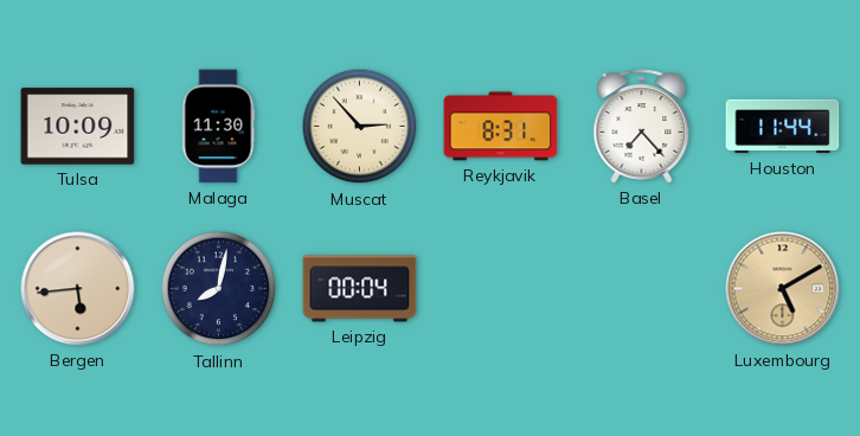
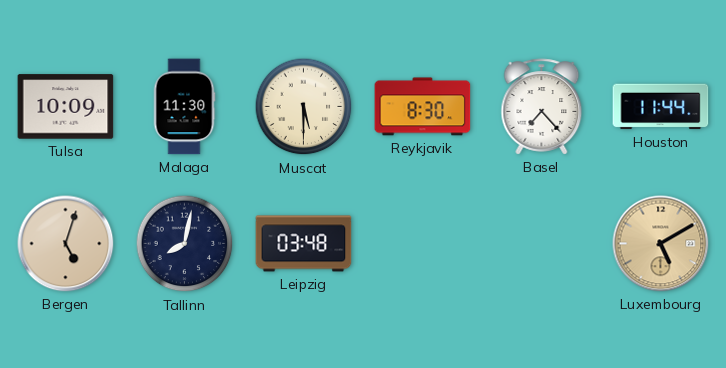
Muscat: 2:53 -> 5:30
Reykjavik: 8:31 -> 8:30
Bergen: 5:44 -> 5:03
Leipzig: 00:04 -> 03:48
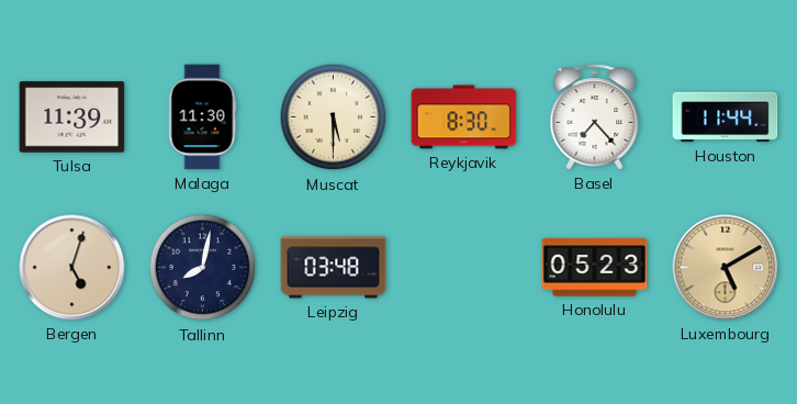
Tulsa: 10:09 -> 11:39
Honolulu: none -> 05:23
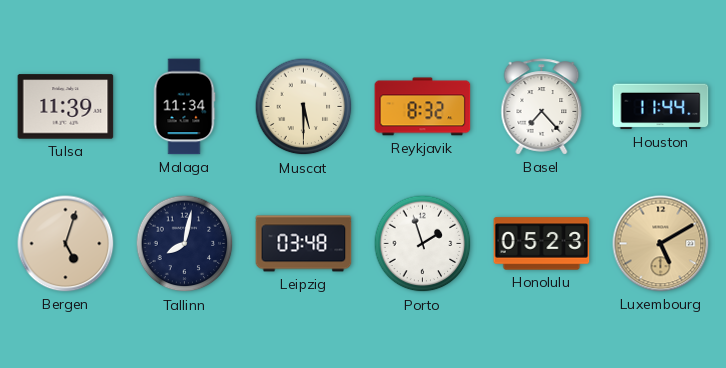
Malaga: 11:30 -> 11:34
Reykjavik: 8:30 -> 8:32
Porto: none -> 1:57
